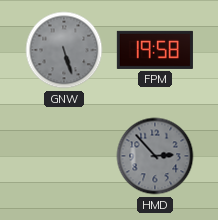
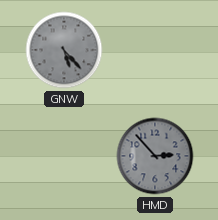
GNW: 5:27 -> 5:23
FPM: 19:58 -> none
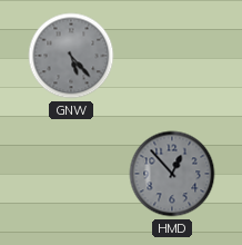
HMD: 2:53 -> 12:53
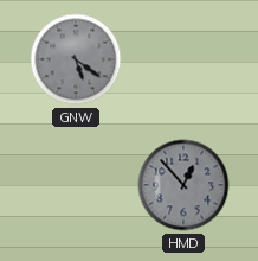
GNW: 5:23 -> 5:21
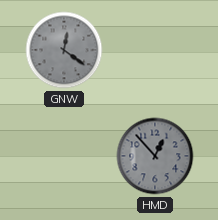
GNW: 5:21 -> 12:21
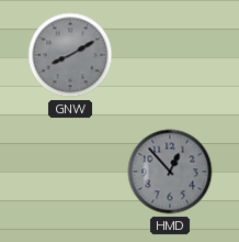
GNW: 12:21 -> 8:10
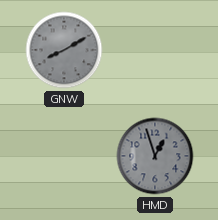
HMD: 12:53 -> 12:57
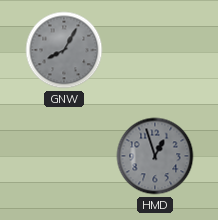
GNW: 8:10 -> 8:05
